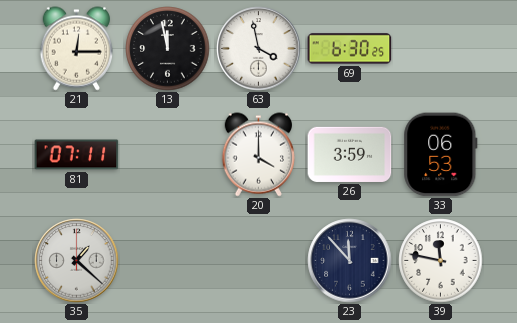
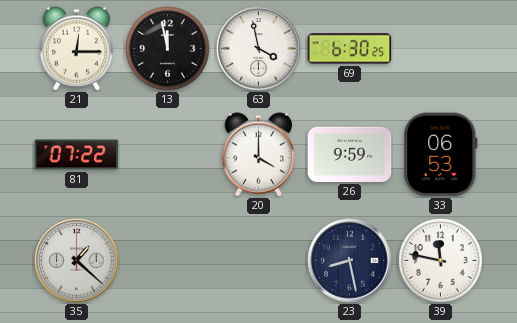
81: 07:11 -> 07:22
26: 3:59 -> 9:59
23: 11:53 -> 8:28
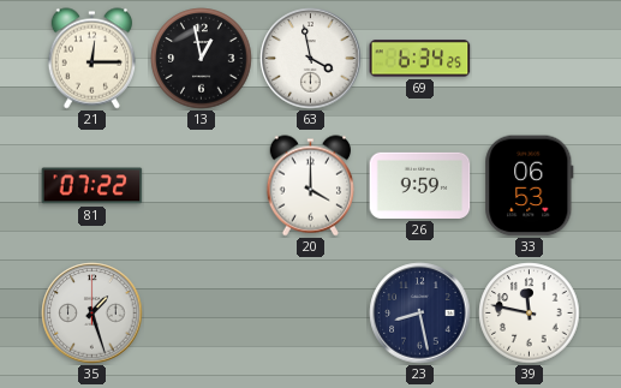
13: 11:58 -> 12:58
69: 6:30 -> 6:34
35: 1:22 -> 1:27
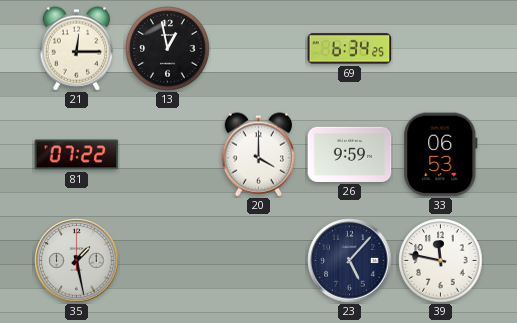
63: 3:58 -> none
35: 1:27 -> 1:28
23: 8:28 -> 5:07
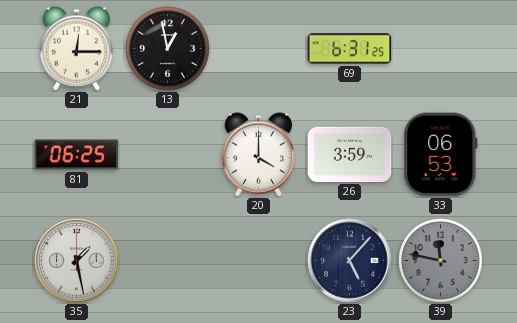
69: 6:34 -> 6:31
81: 07:22 -> 06:25
26: 9:59 -> 3:59
39 dial: white -> grey
